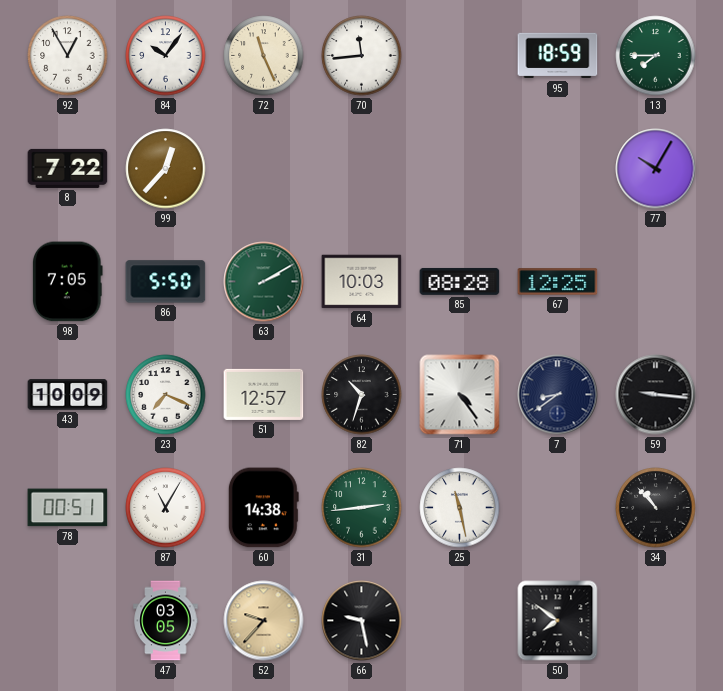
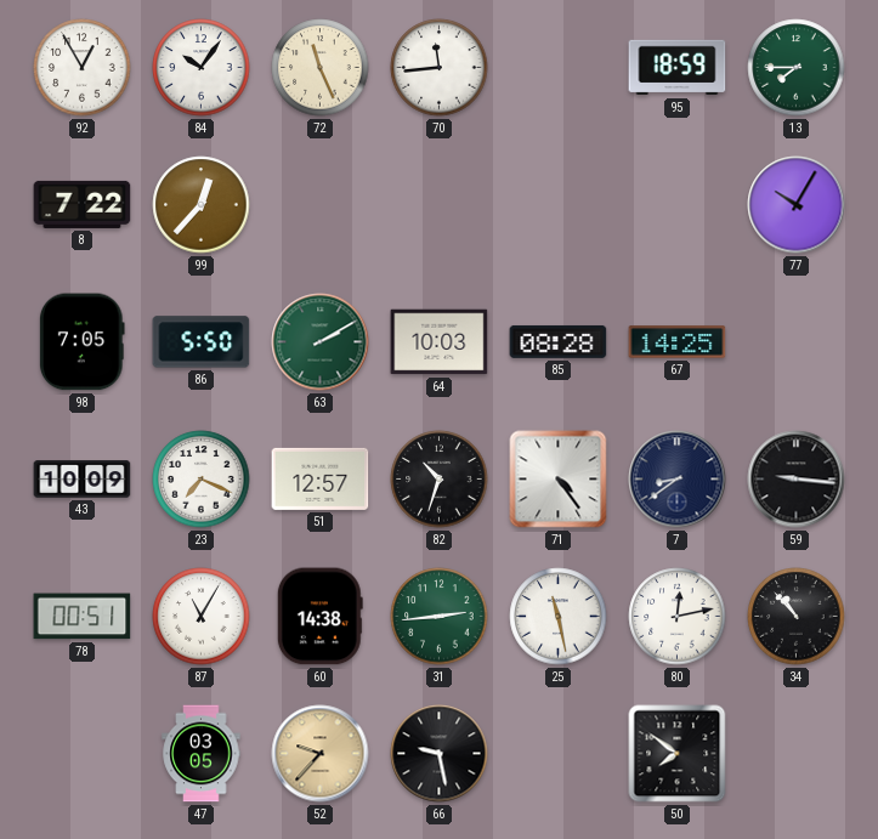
67: 12:25 -> 14:25
80: none -> 12:13
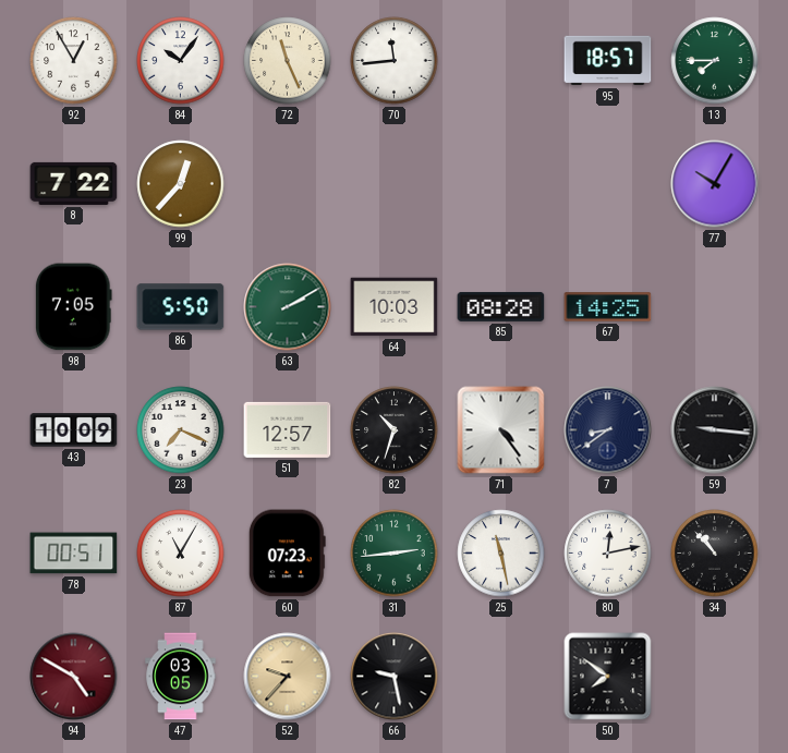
95: 18:59 -> 18:57
60: 14:38 -> 07:23
94: none -> 4:50
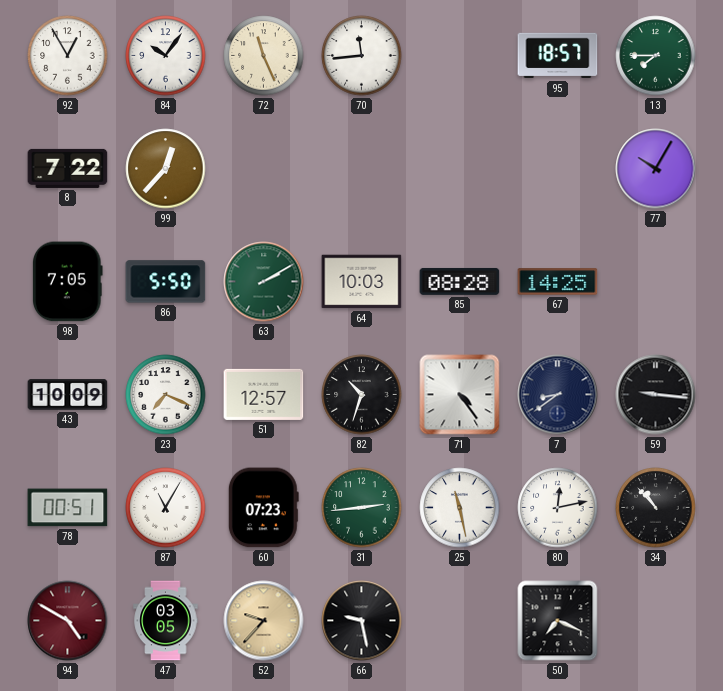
50: 7:51 -> 7:19
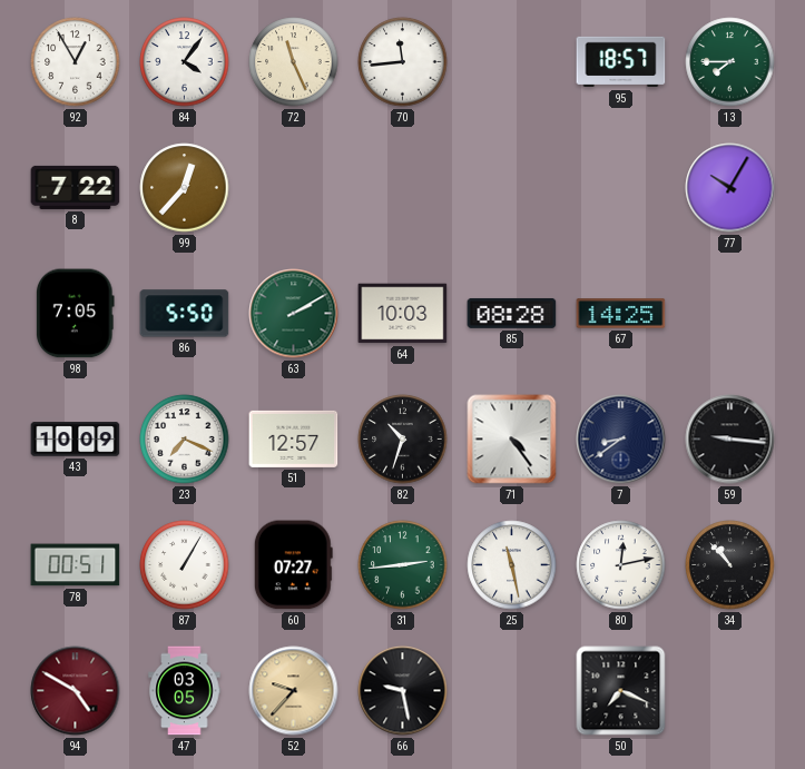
84: 10:06 -> 4:06
87: 11:05 -> 1:05
60: 07:23 -> 07:27
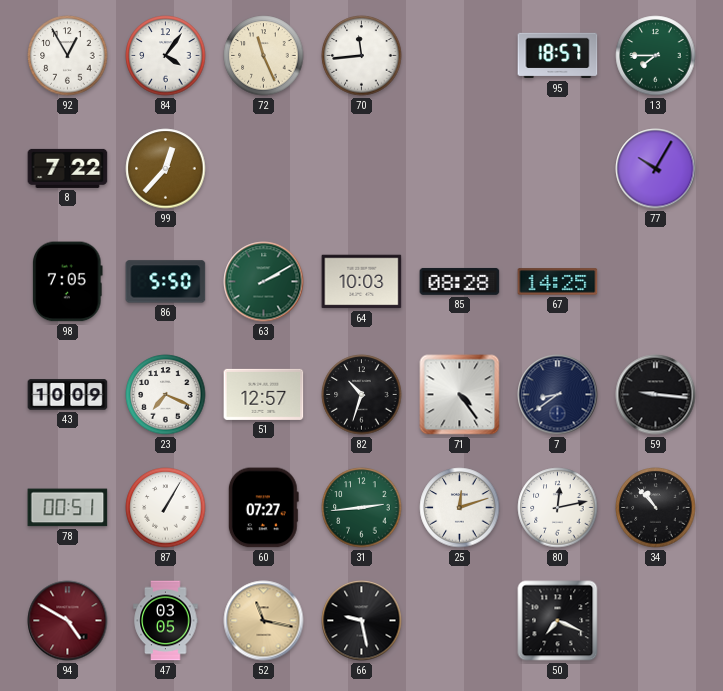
25: 11:28 -> 12:12
52: 9:37 -> 11:17
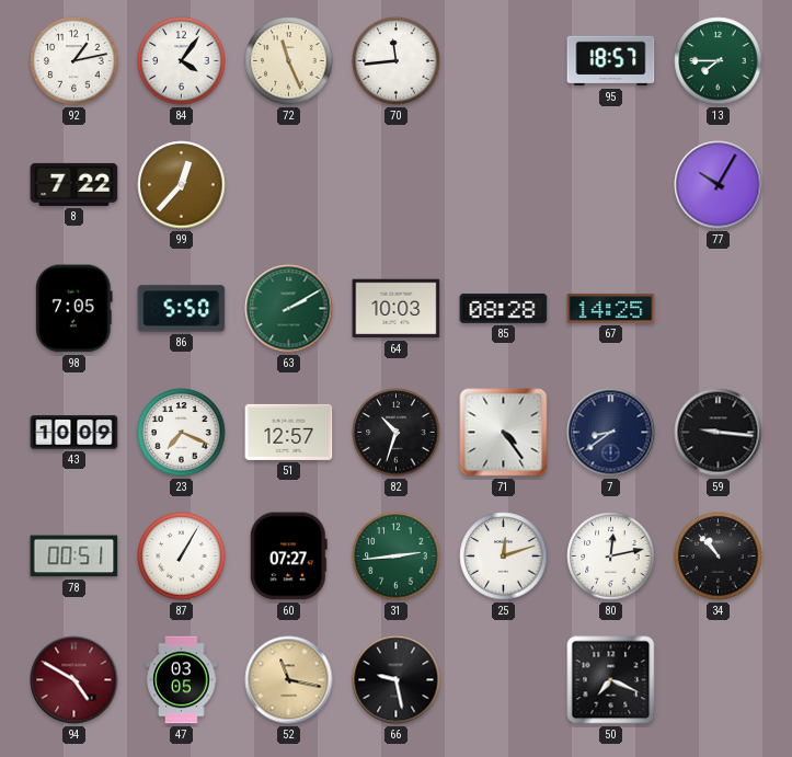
92: 12:55 -> 1:13
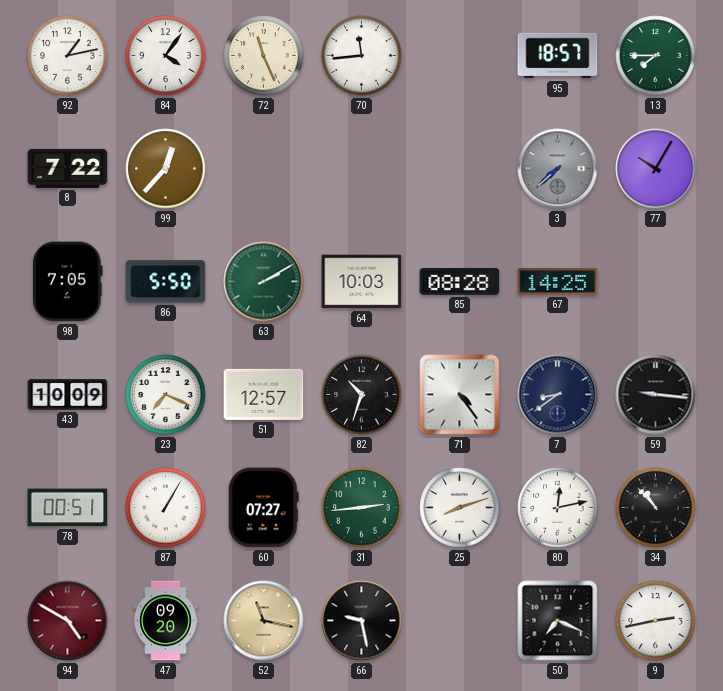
3: none -> 7:38
25: 12:12 -> 8:12
47: 03:05 -> 09:20
9: none -> 2:43
